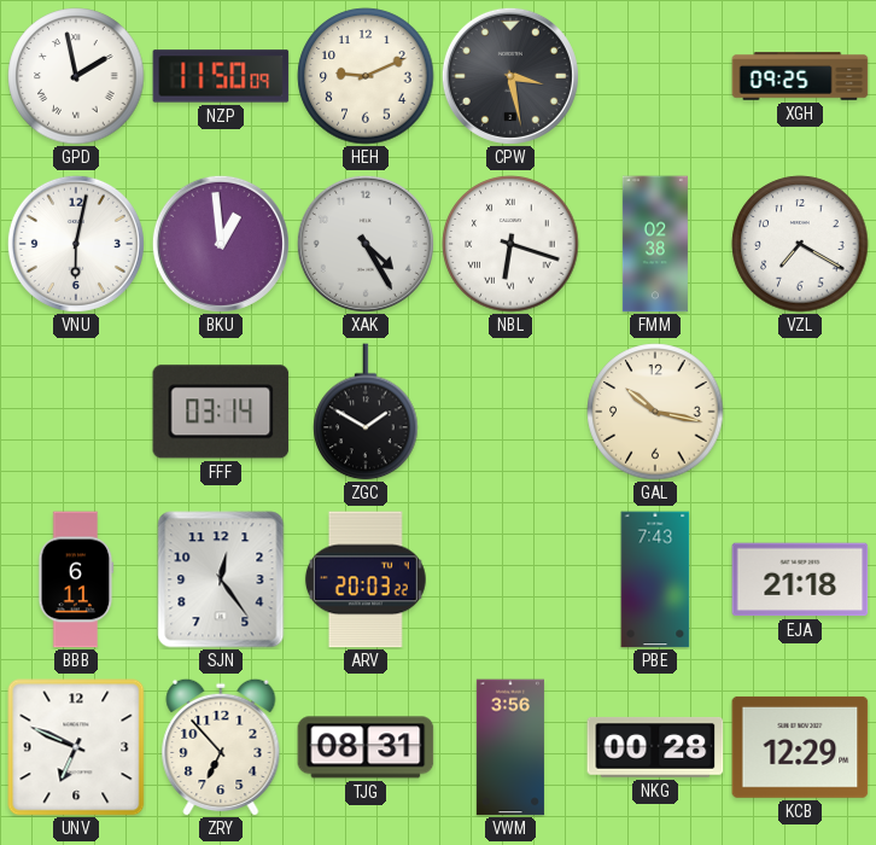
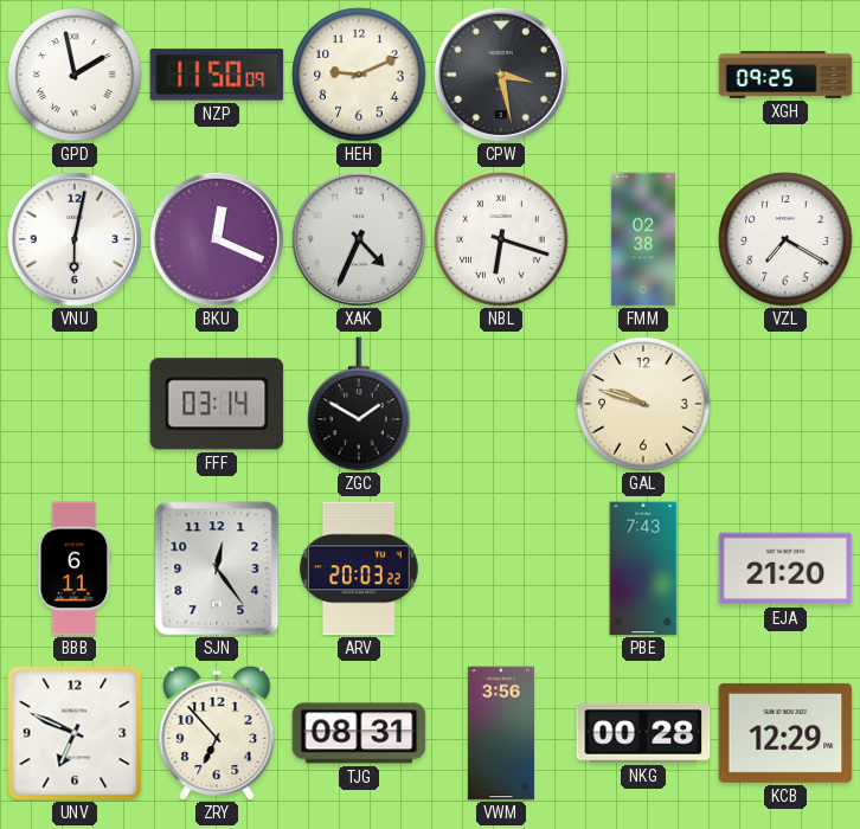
BKU: 12:59 -> 12:19
XAK: 4:25 -> 4:34
GAL: 10:17 -> 9:48
EJA: 21:18 -> 21:20
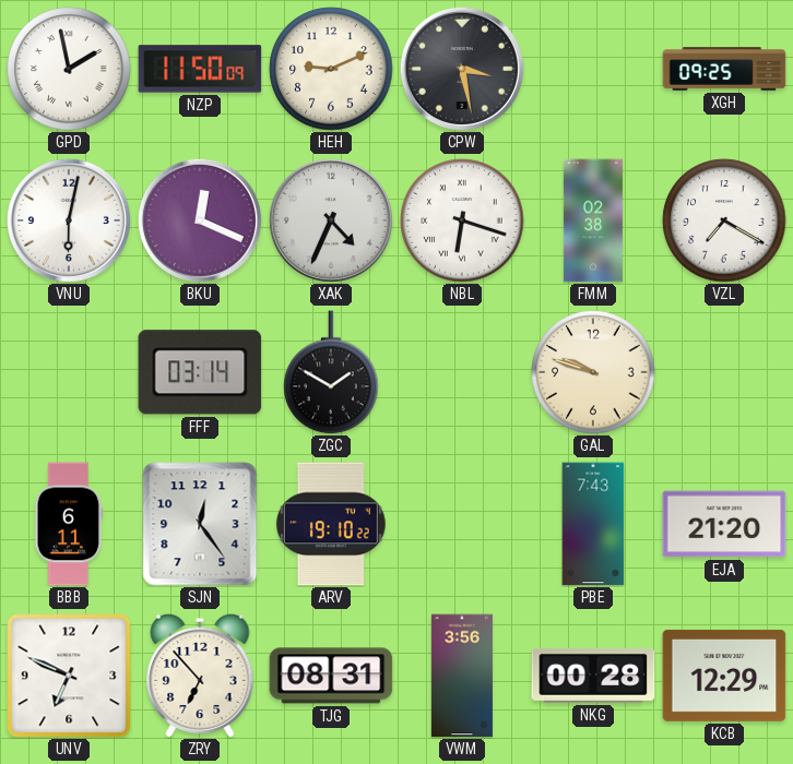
ARV: 20:03 -> 19:10
